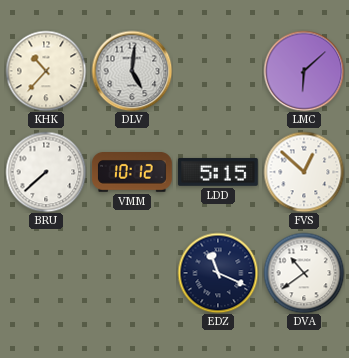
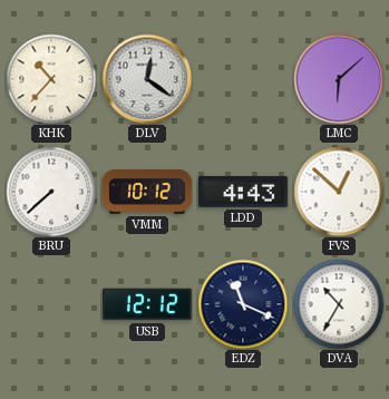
DLV: 5:01 -> 12:21
LDD: 5:15 -> 4:43
USB: none -> 12:12
DVA: 10:39 -> 10:35
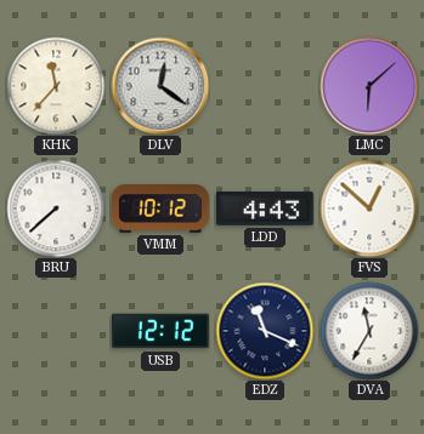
KHK: 10:37 -> 11:37
DVA: 10:35 -> 11:35
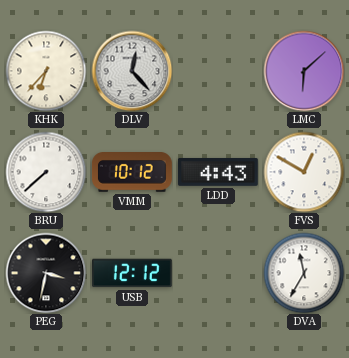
KHK: 11:37 -> 6:37
DLV: 12:21 -> 12:23
FVS: 12:52 -> 12:50
PEG: none -> 3:32
EDZ: 11:19 -> none
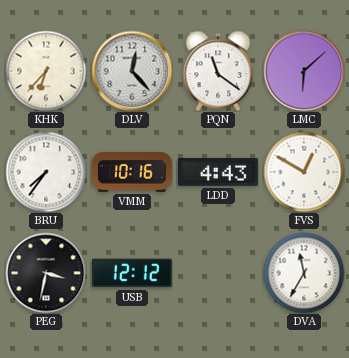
PQN: none -> 11:21
BRU: 7:38 -> 7:36
VMM: 10:12 -> 10:16
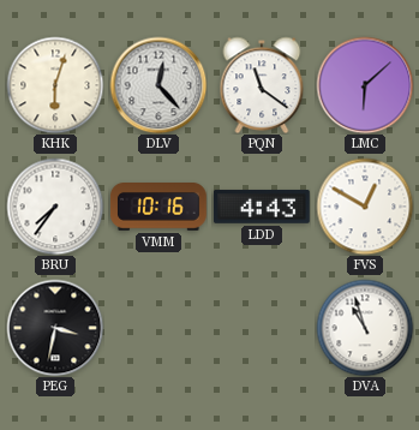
KHK: 6:37 -> 6:03
USB: 12:12 -> none
DVA: 11:35 -> 10:57
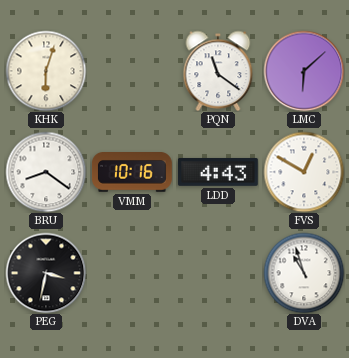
DLV: 12:23 -> none
BRU: 7:36 -> 8:21
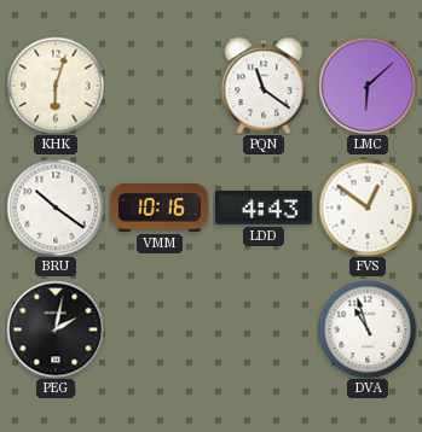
BRU: 8:21 -> 10:21
FVS: 12:50 -> 12:51
PEG: 3:32 -> 2:02
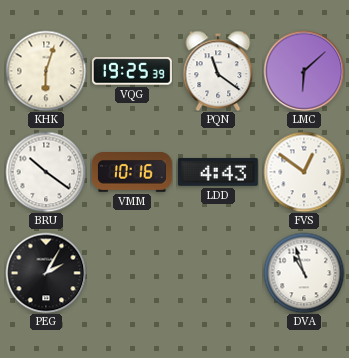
VQG: none -> 19:25
PEG: 2:02 -> 2:05
